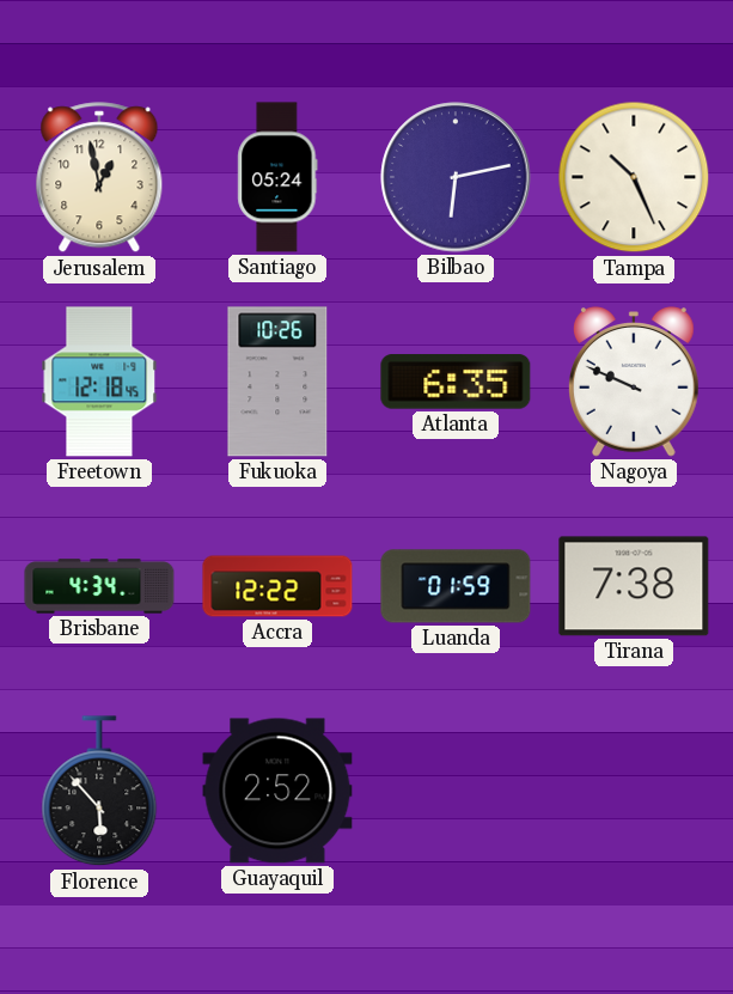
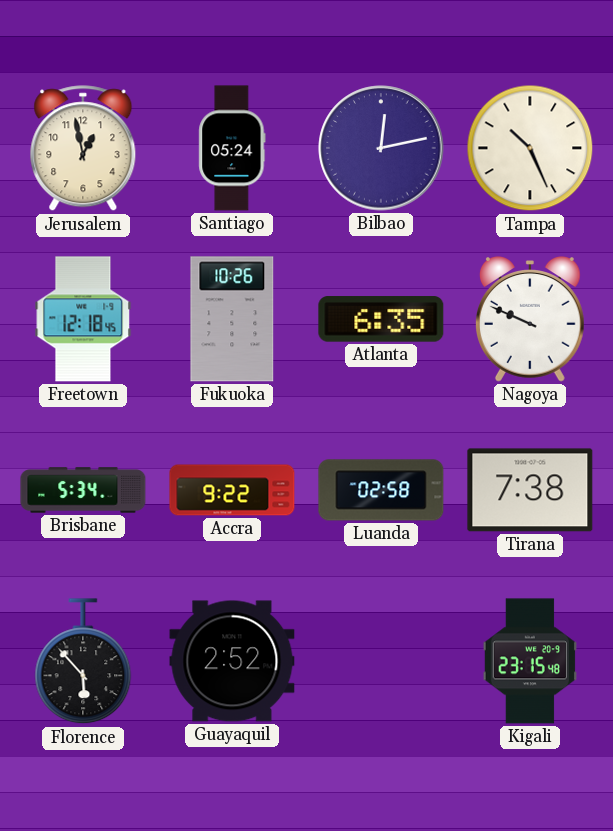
Bilbao: 6:13 -> 12:13
Brisbane: 4:34 -> 5:34
Accra: 12:22 -> 9:22
Luanda: 01:59 -> 02:58
Kigali: none -> 23:15
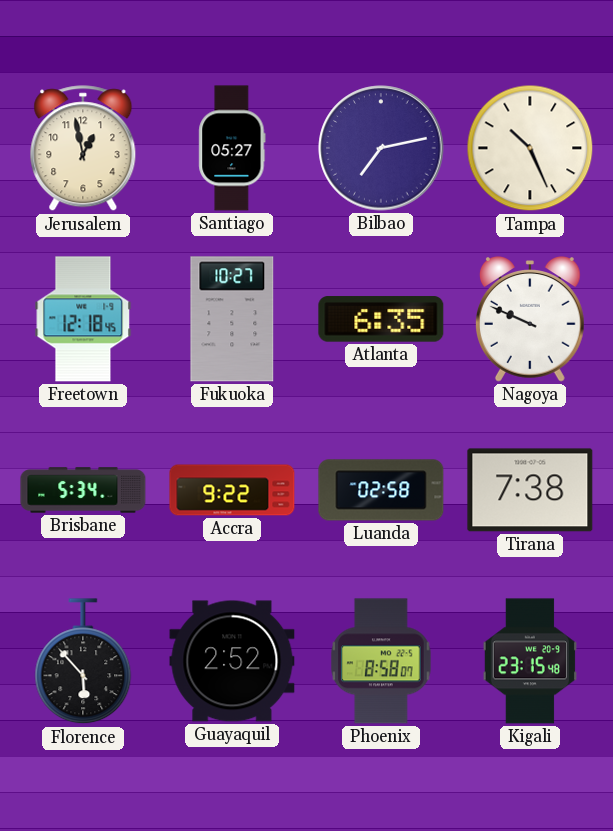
Santiago: 05:24 -> 05:27
Bilbao: 12:13 -> 7:13
Fukuoka: 10:26 -> 10:27
Phoenix: none -> 8:58
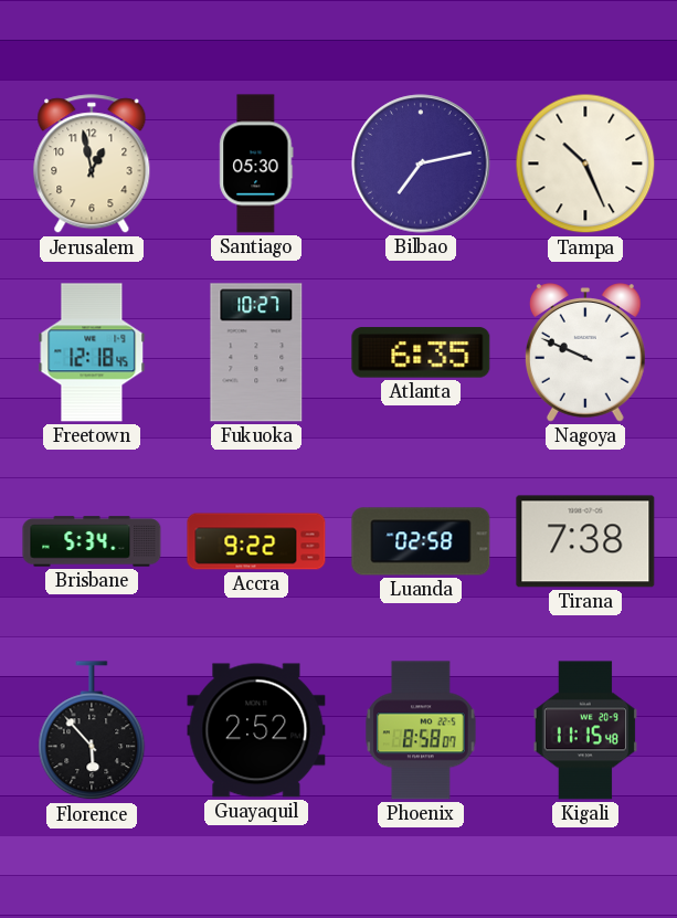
Santiago: 05:27 -> 05:30
Kigali: 23:15 -> 11:15
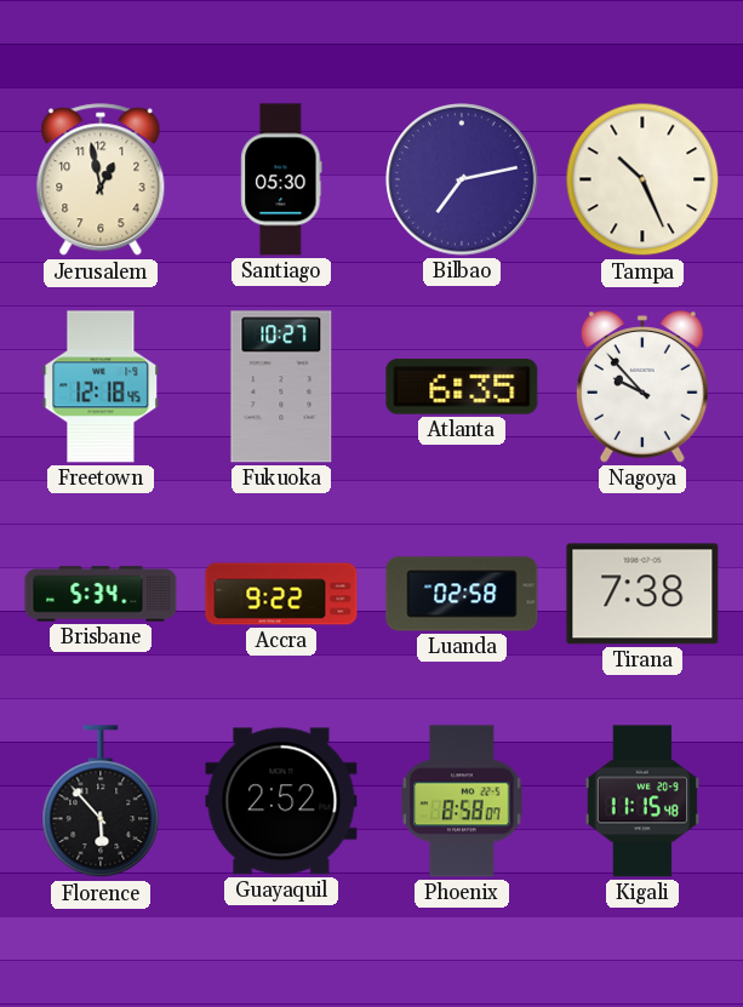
Nagoya: 9:49 -> 9:53
